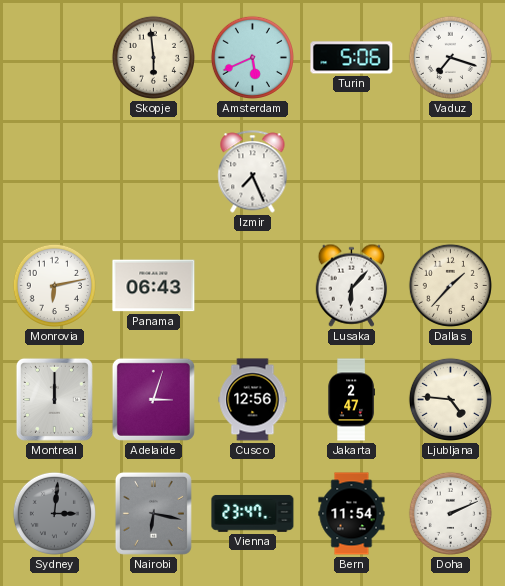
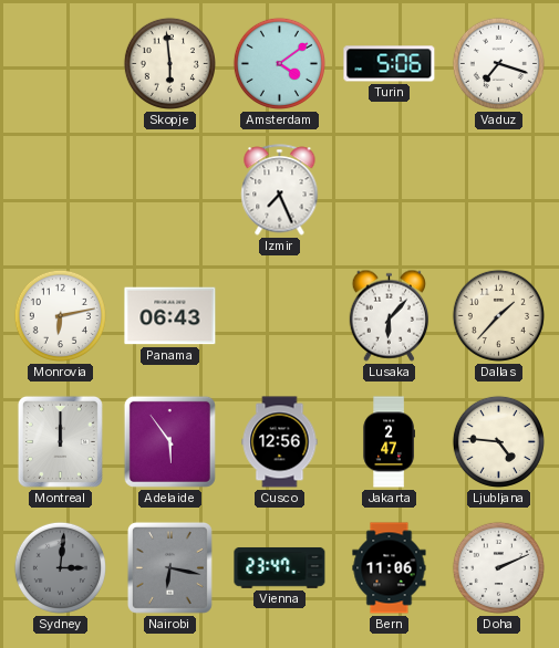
Amsterdam: 5:41 -> 4:09
Adelaide: 3:03 -> 5:54
Bern: 11:54 -> 11:06
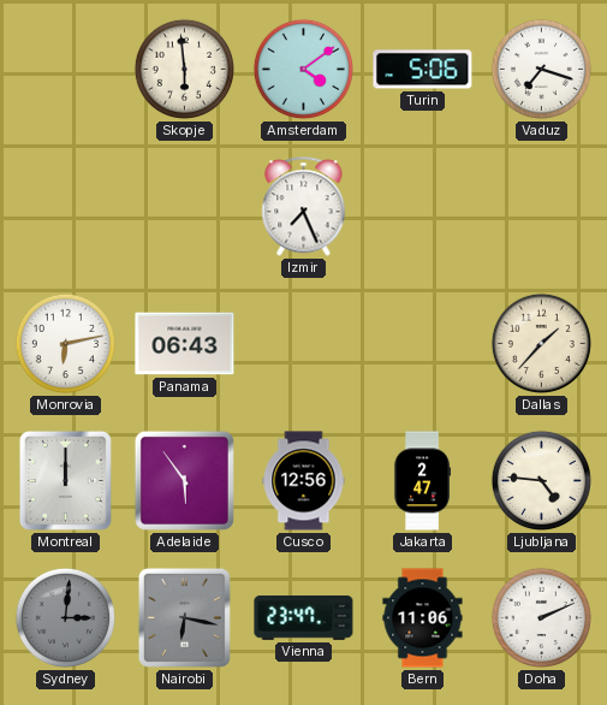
Lusaka: 6:07 -> none
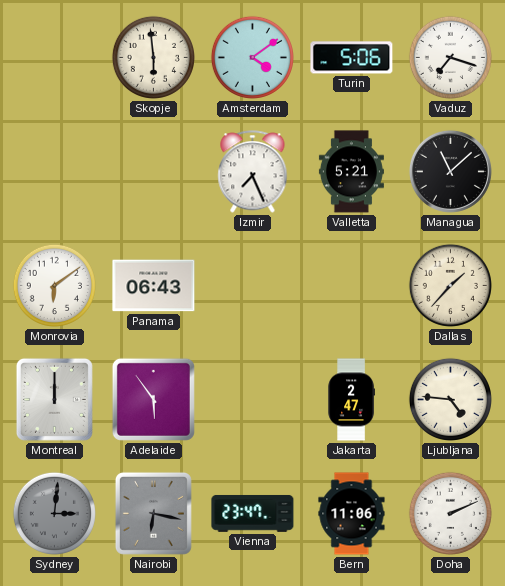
Valletta: none -> 5:21
Managua: none -> 11:08
Monrovia: 6:13 -> 6:09
Cusco: 12:56 -> none
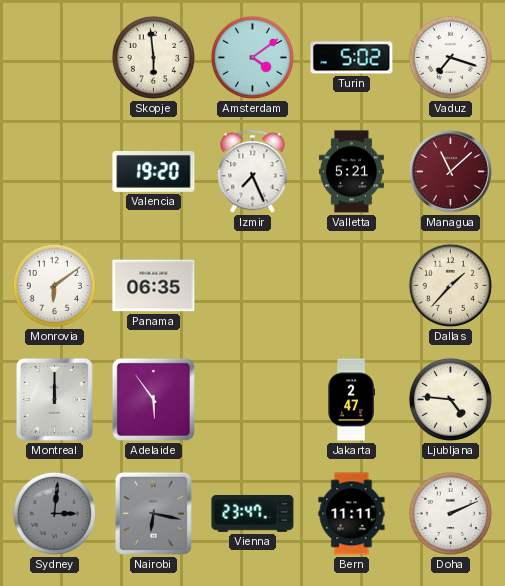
Turin: 5:06 -> 5:02
Valencia: none -> 19:20
Managua dial: black -> burgundy
Panama: 06:43 -> 06:35
Bern: 11:06 -> 11:11
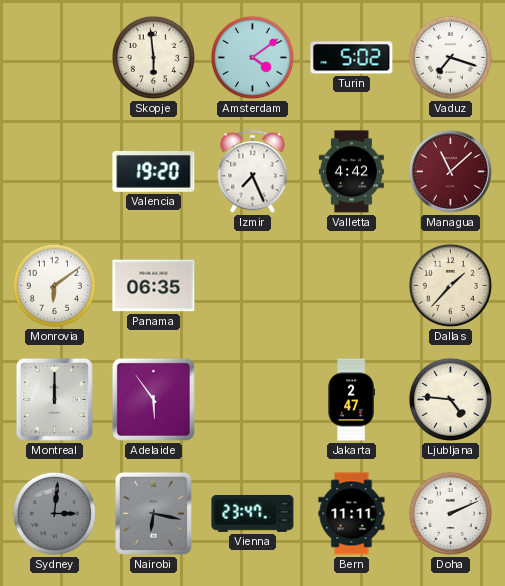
Valletta: 5:21 -> 4:42
